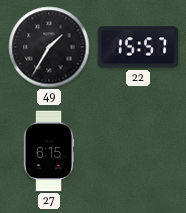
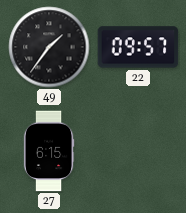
49: 1:35 -> 1:36
22: 15:57 -> 09:57
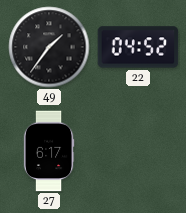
22: 09:57 -> 04:52
27: 6:15 -> 6:17
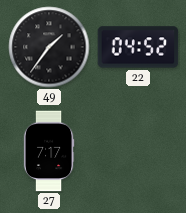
27: 6:17 -> 7:17
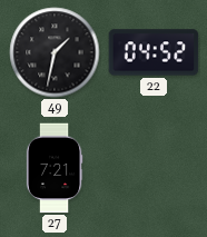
49: 1:36 -> 1:32
27: 7:17 -> 7:21
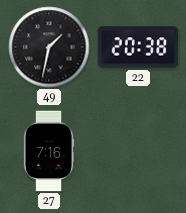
22: 04:52 -> 20:38
27: 7:21 -> 7:16
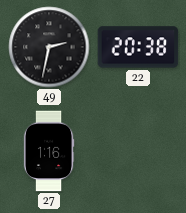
49: 1:32 -> 2:32
27: 7:16 -> 1:16
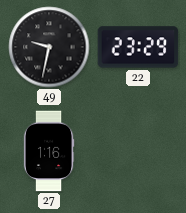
49: 2:32 -> 9:32
22: 20:38 -> 23:29
